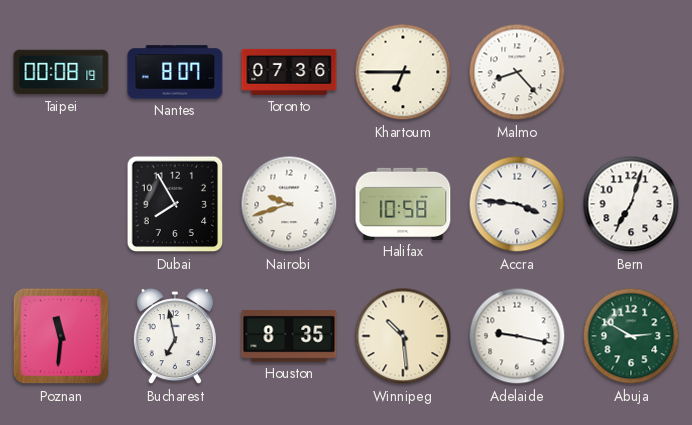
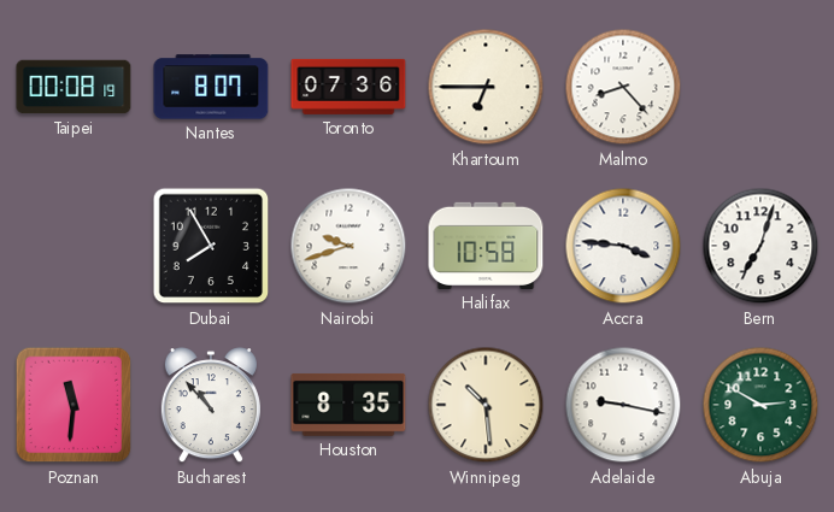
Bucharest: 6:58 -> 10:53
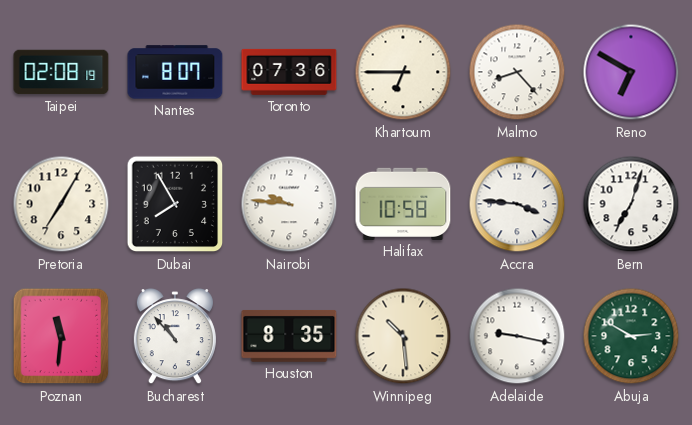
Taipei: 00:08 -> 02:08
Reno: none -> 6:50
Pretoria: none -> 7:05
Nairobi: 9:42 -> 9:46
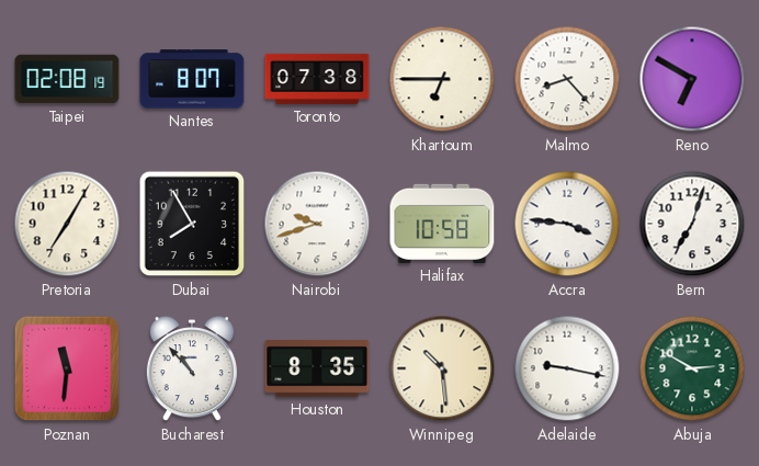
Toronto: 07:36 -> 07:38
Nairobi: 9:46 -> 9:42
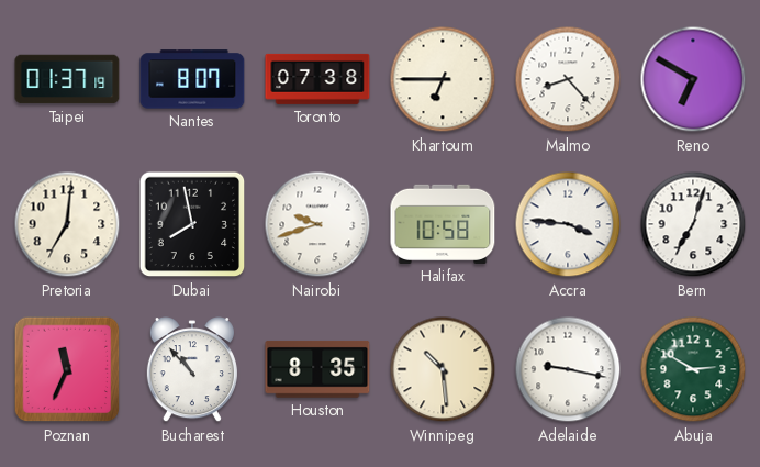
Taipei: 02:08 -> 01:37
Pretoria: 7:05 -> 7:01
Dubai: 7:55 -> 7:58
Poznan: 11:31 -> 11:34
